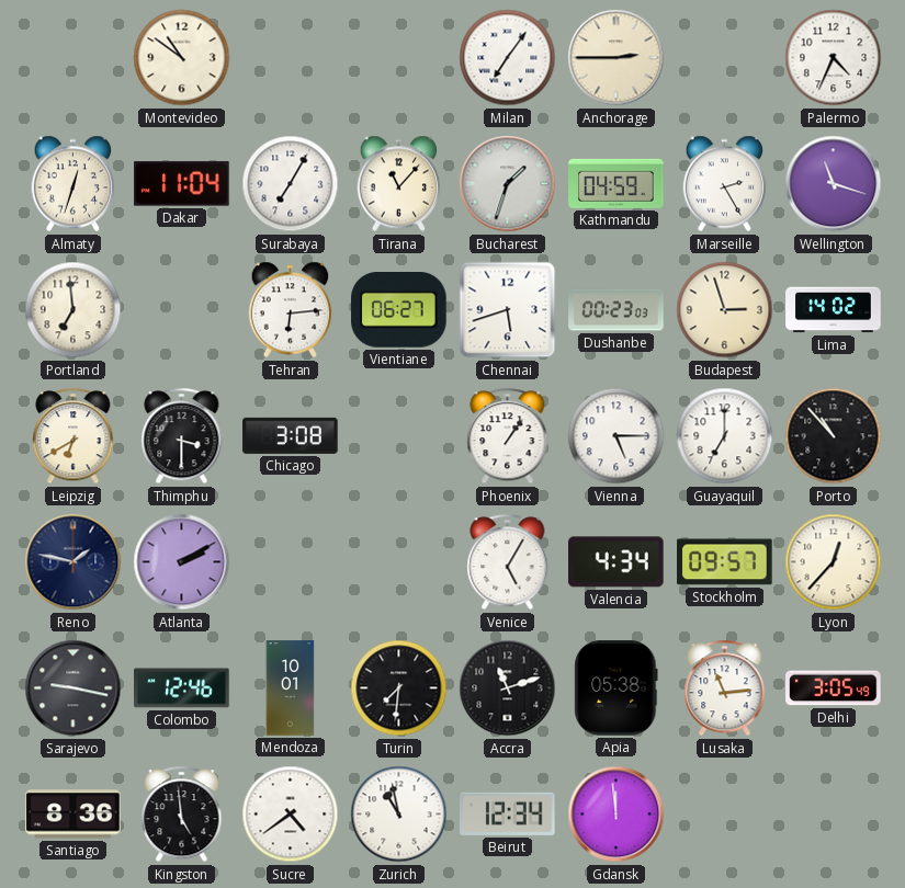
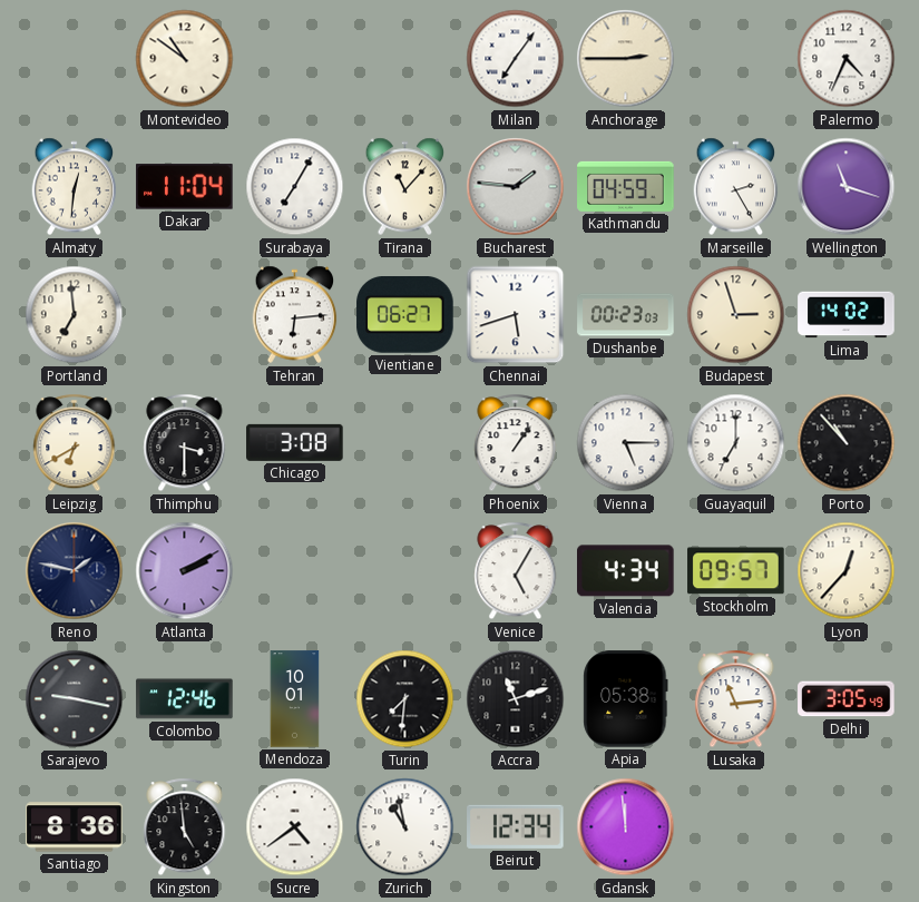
Almaty: 12:33 -> 12:31
Bucharest: 1:33 -> 1:46
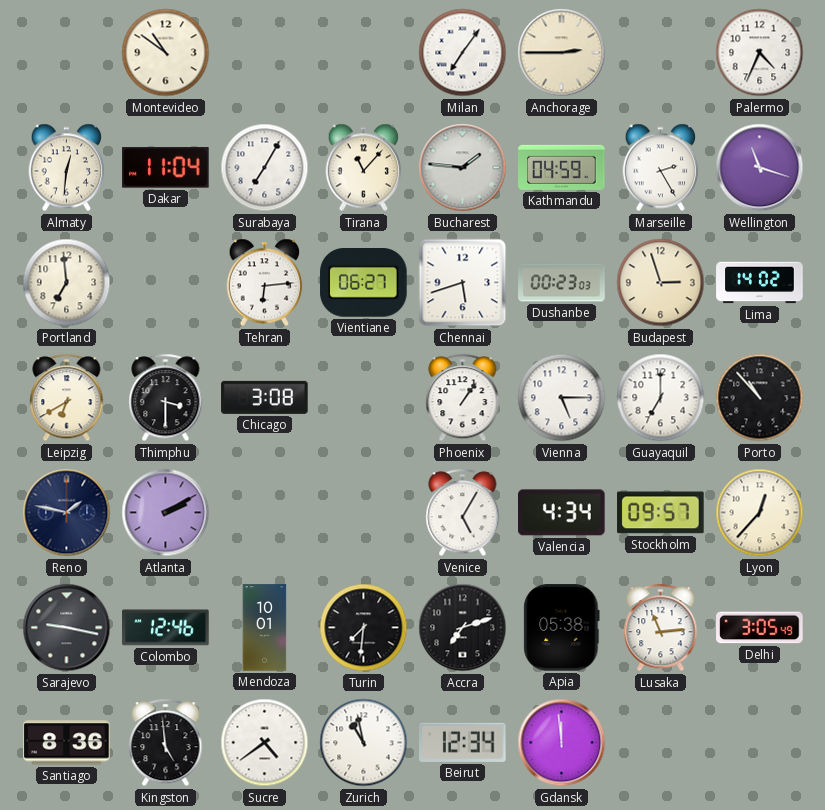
Accra: 11:12 -> 7:12
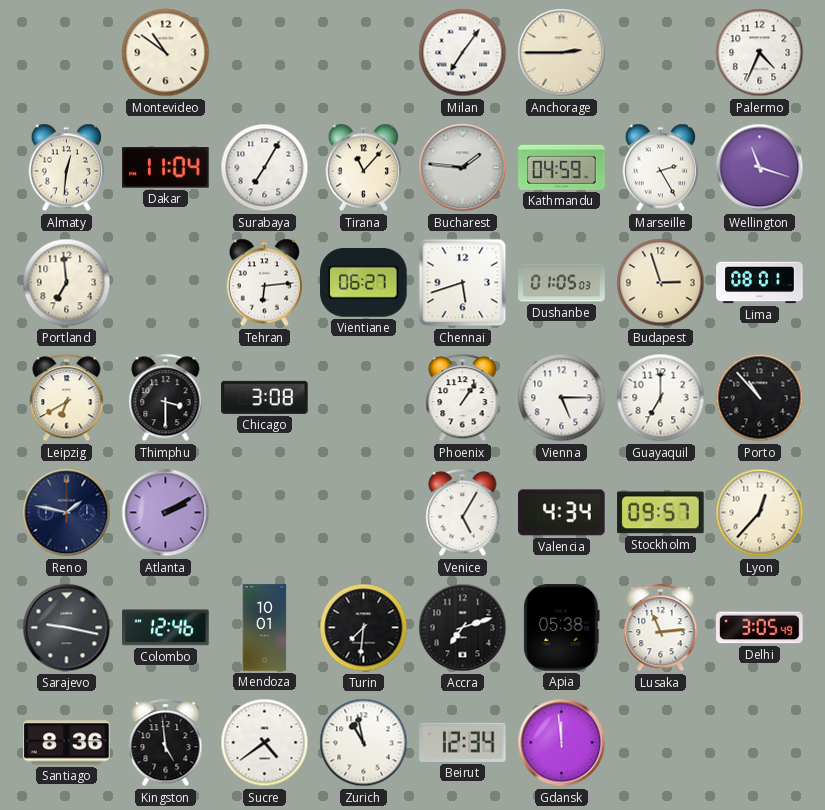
Dushanbe: 00:23 -> 01:05
Lima: 14:02 -> 08:01
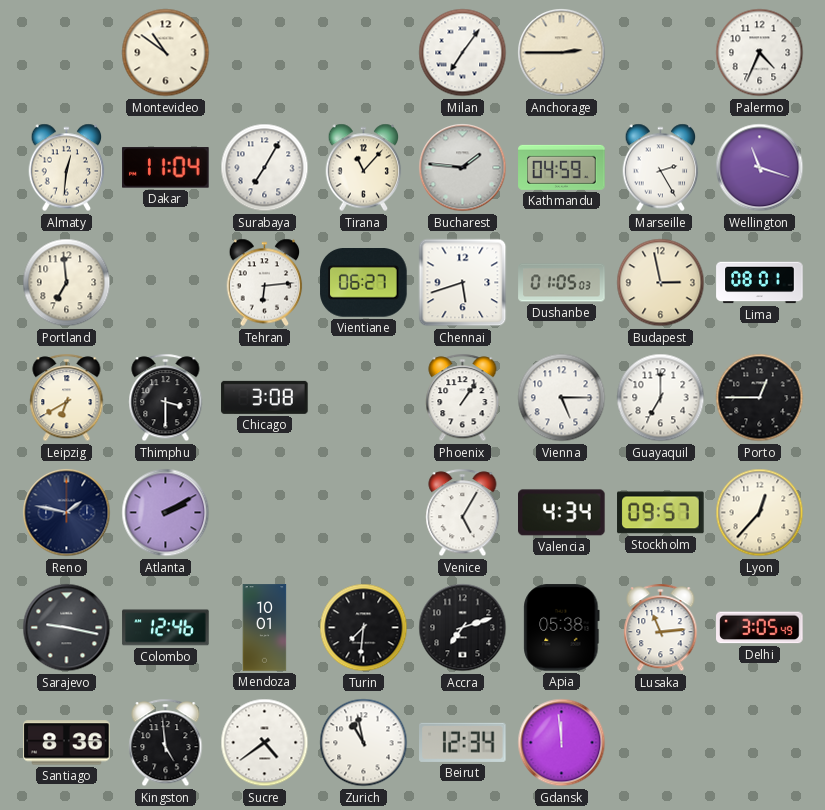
Budapest: 2:57 -> 2:58
Porto: 10:53 -> 12:45
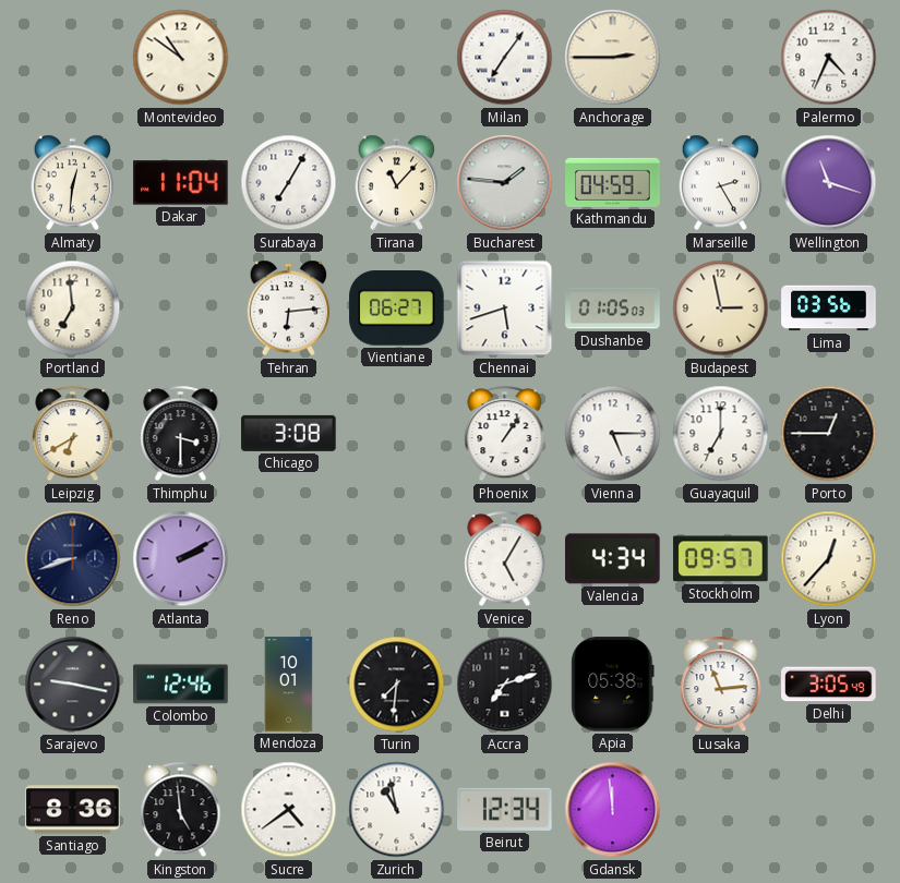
Lima: 08:01 -> 03:56
Reno: 1:47 -> 8:42
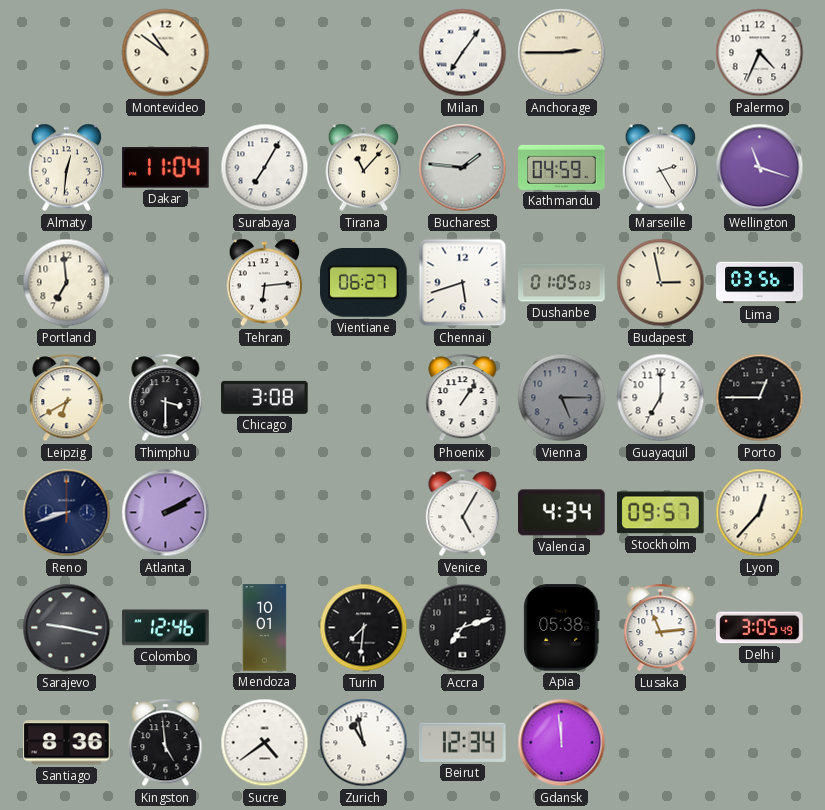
Vienna dial: white -> grey
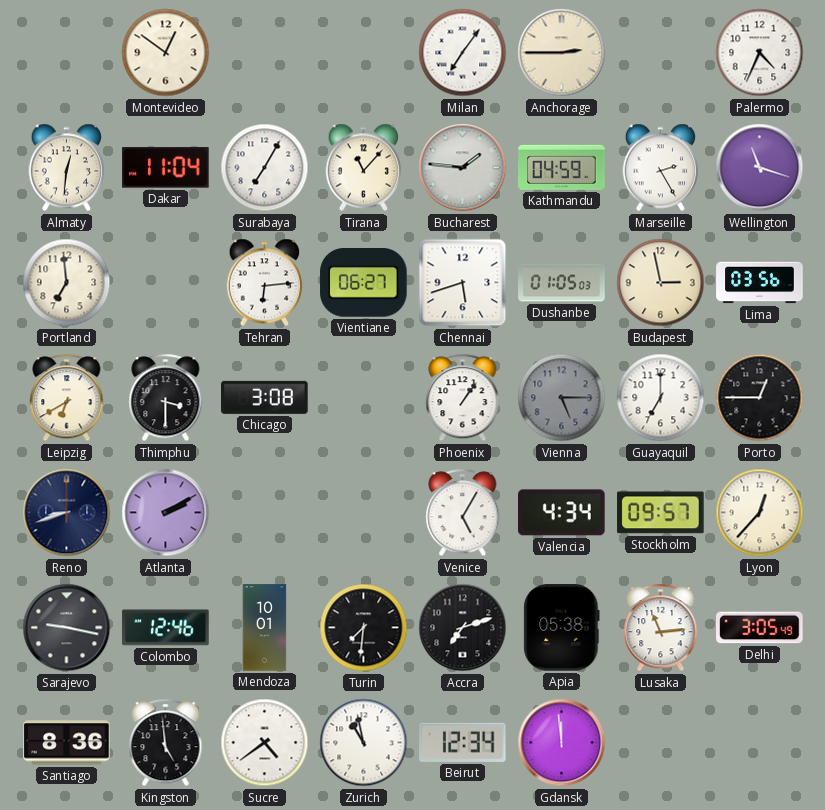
Montevideo: 10:51 -> 12:51
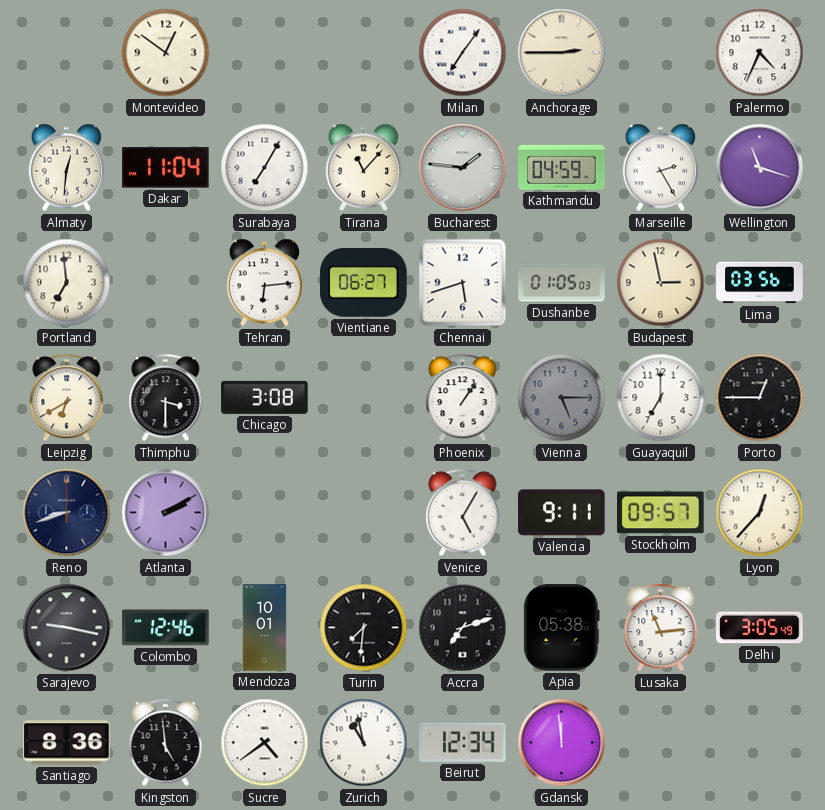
Valencia: 4:34 -> 9:11
